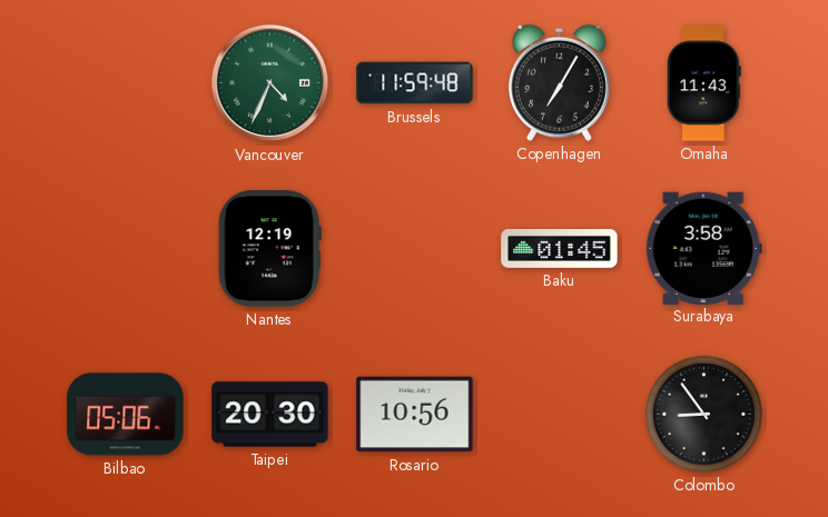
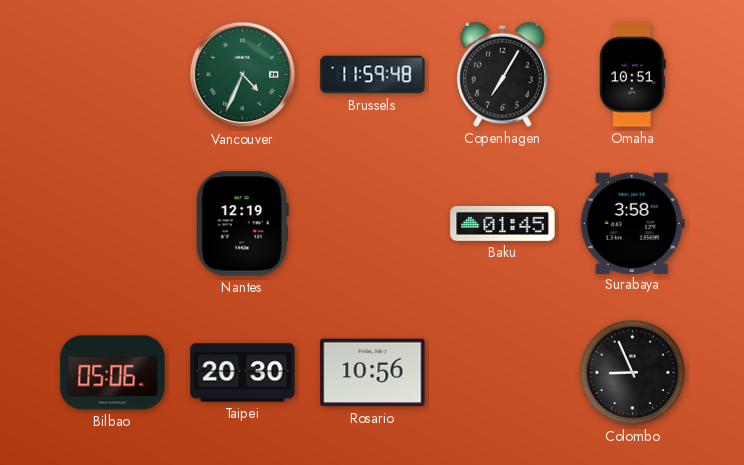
Omaha: 11:43 -> 10:51
Colombo: 8:54 -> 8:56
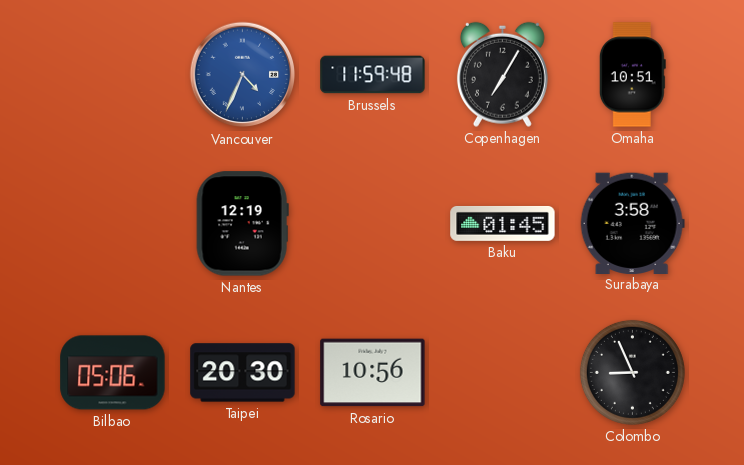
Vancouver dial: green -> blue
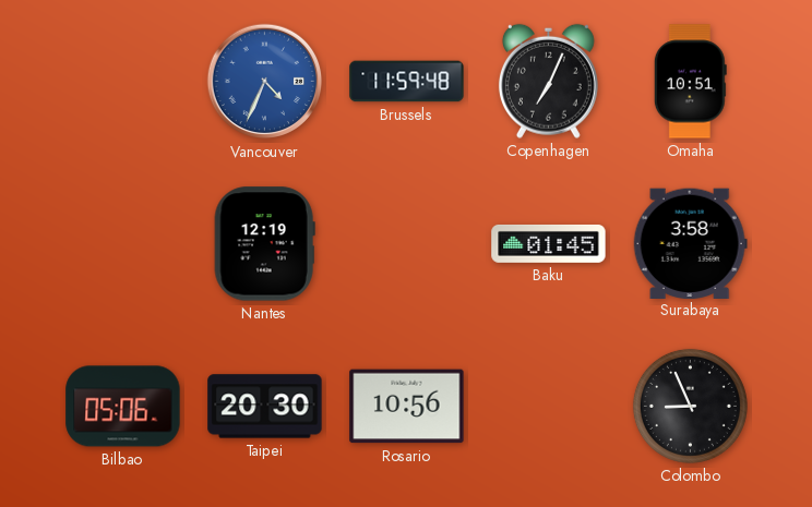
Copenhagen: 7:05 -> 7:04
